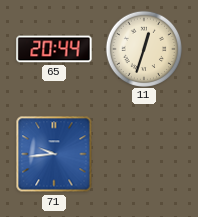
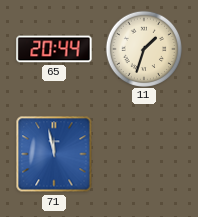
11: 12:33 -> 1:33
71: 9:44 -> 11:58
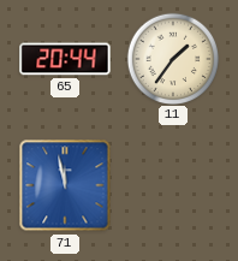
11: 1:33 -> 1:36
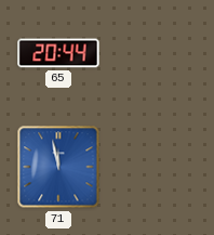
11: 1:36 -> none
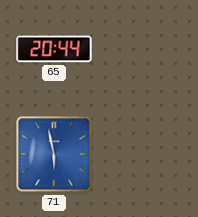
71: 11:58 -> 5:58
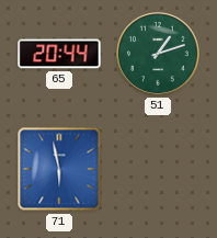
51: none -> 1:12
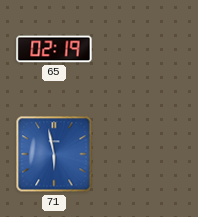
65: 20:44 -> 02:19
51: 1:12 -> none
